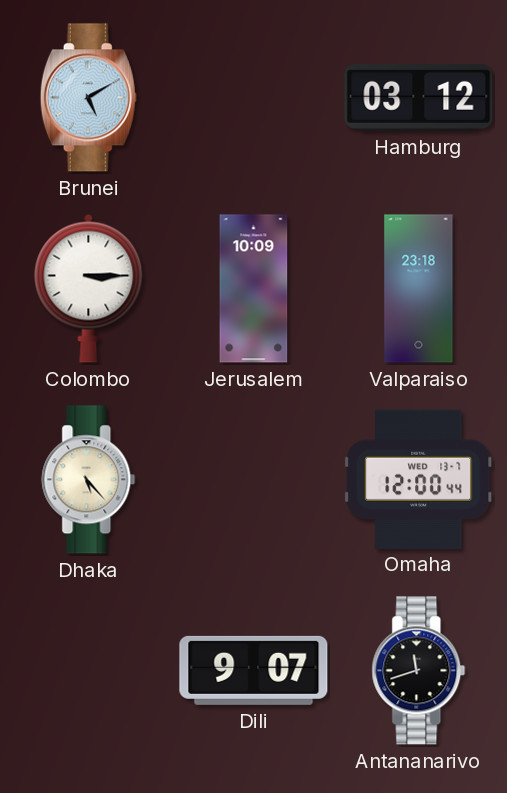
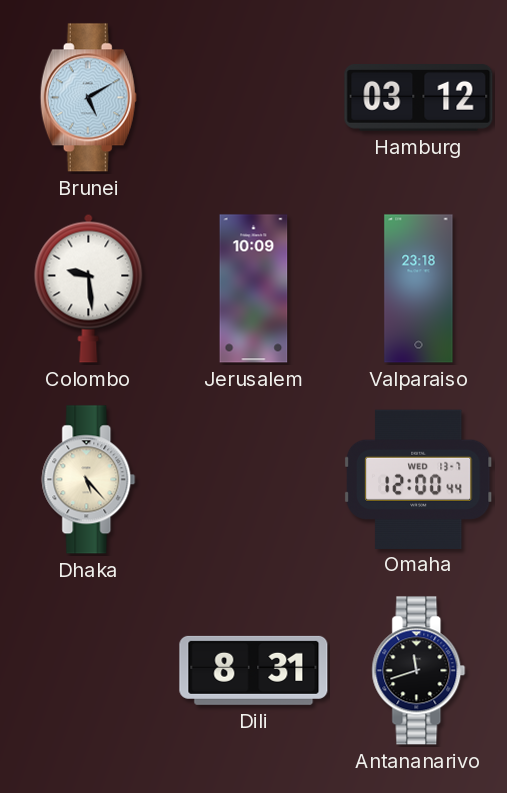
Colombo: 3:15 -> 9:29
Dili: 9:07 -> 8:31
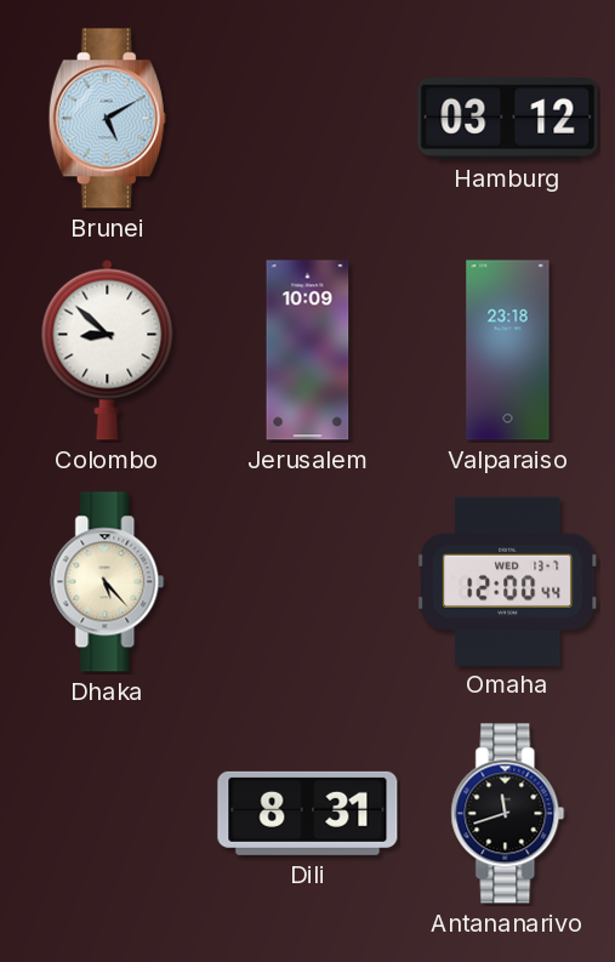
Colombo: 9:29 -> 8:52
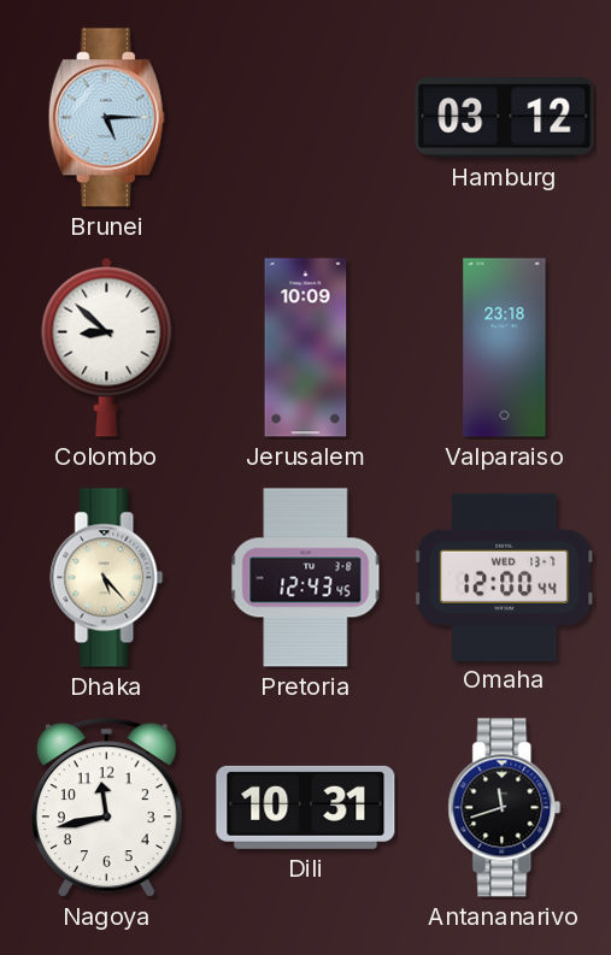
Brunei: 5:10 -> 5:15
Pretoria: none -> 12:43
Nagoya: none -> 11:43
Dili: 8:31 -> 10:31
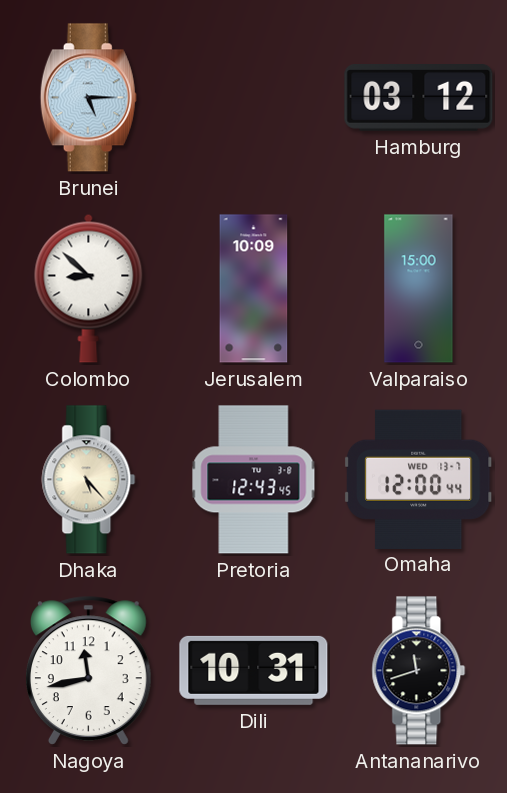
Valparaiso: 23:18 -> 15:00
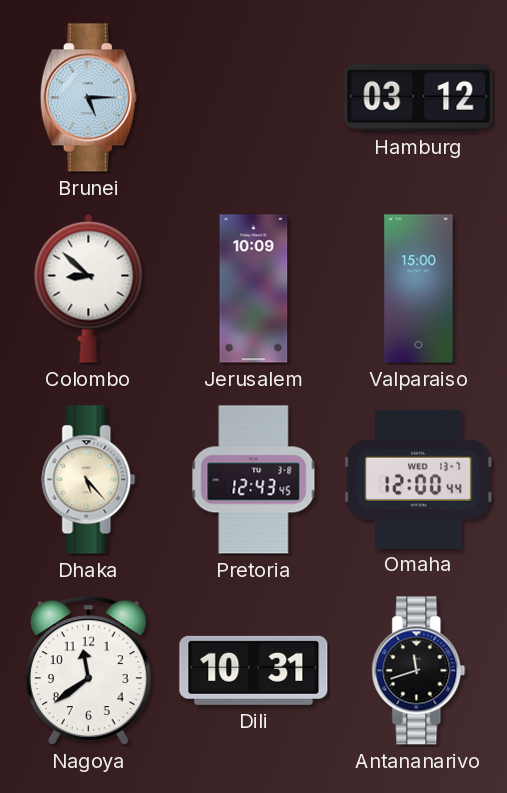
Nagoya: 11:43 -> 11:39
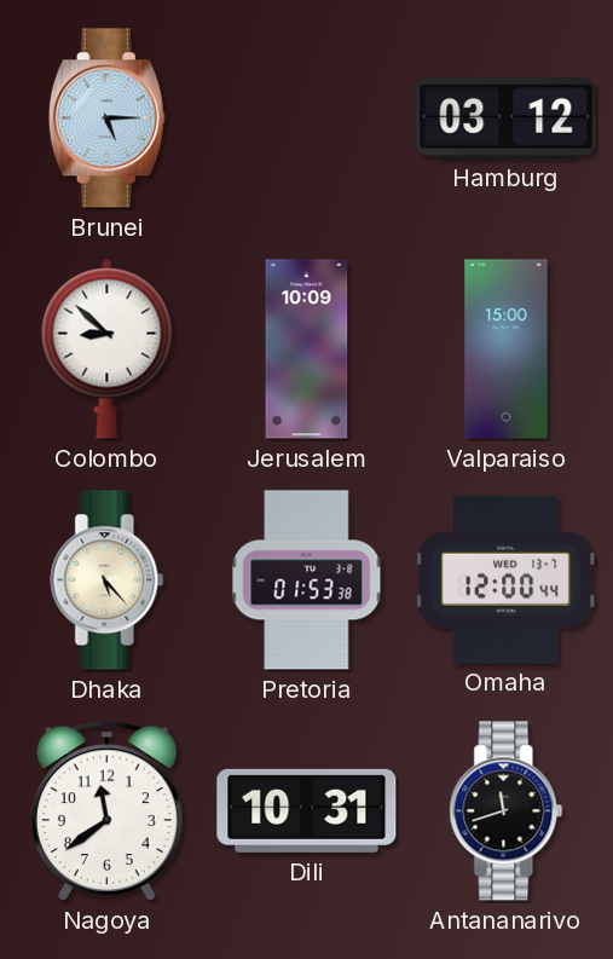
Pretoria: 12:43 -> 01:53
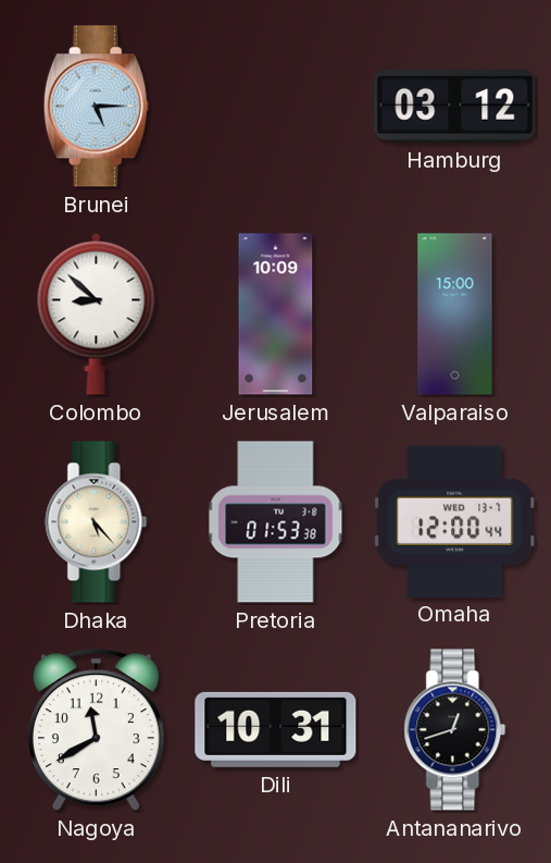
Nagoya: 11:39 -> 11:40
Antananarivo: 11:42 -> 12:42
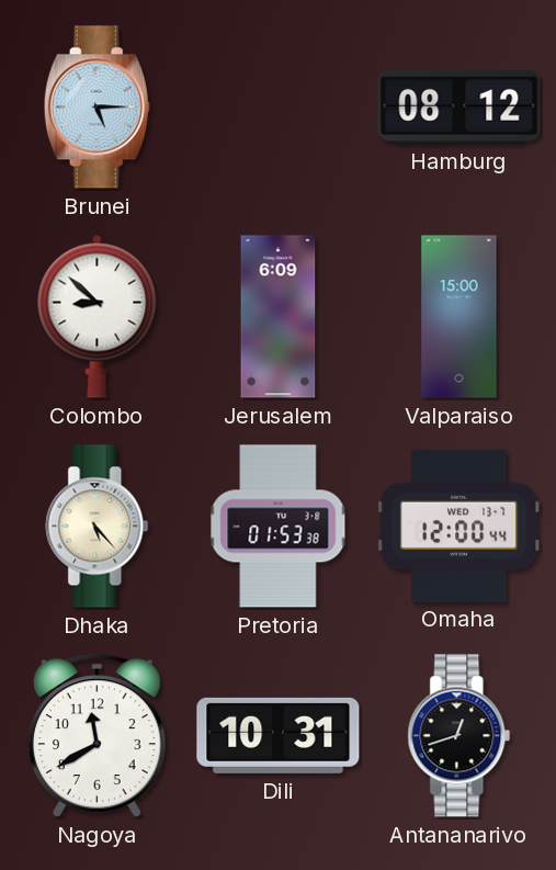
Hamburg: 03:12 -> 08:12
Jerusalem: 10:09 -> 6:09
